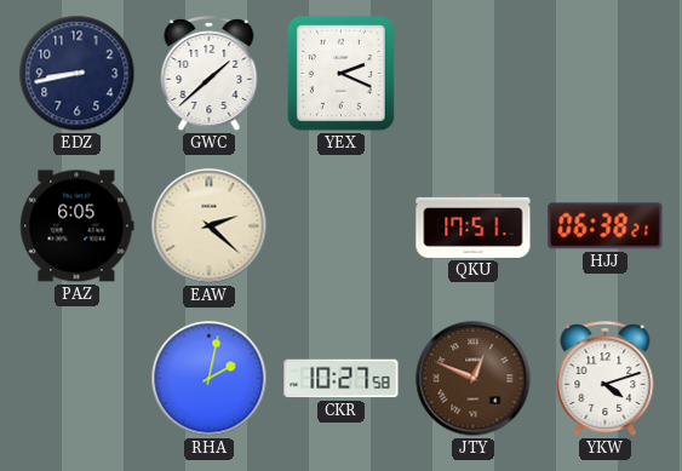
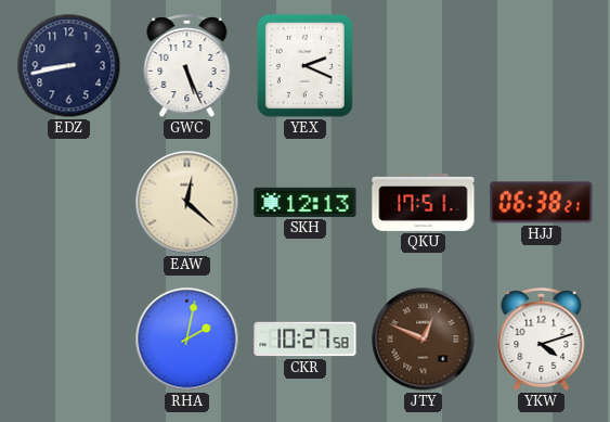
GWC: 1:38 -> 5:26
PAZ: 6:05 -> none
EAW: 2:22 -> 12:22
SKH: none -> 12:13
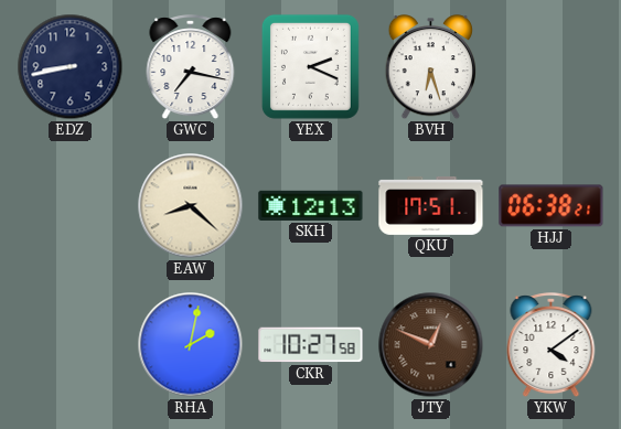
GWC: 5:26 -> 7:17
BVH: none -> 6:27
EAW: 12:22 -> 8:22
YKW: 4:12 -> 4:09
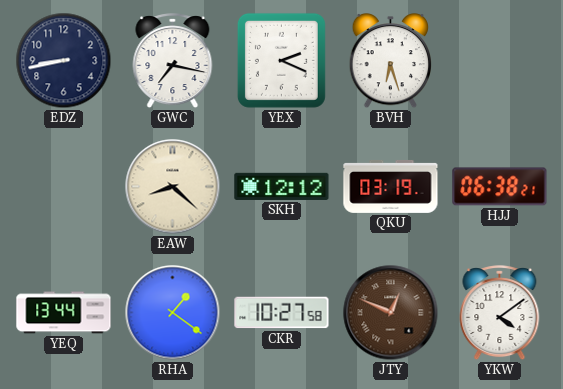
SKH: 12:13 -> 12:12
QKU: 17:51 -> 03:19
YEQ: none -> 13:44
RHA: 2:02 -> 1:21
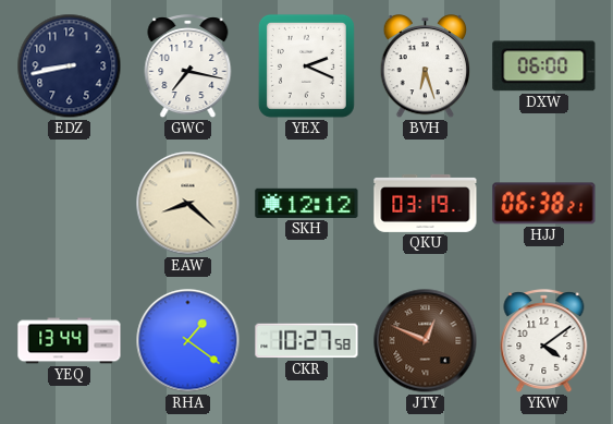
DXW: none -> 06:00
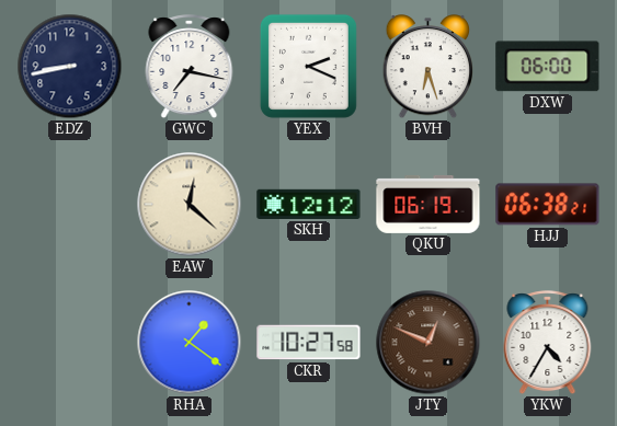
EAW: 8:22 -> 12:22
QKU: 03:19 -> 06:19
YEQ: 13:44 -> none
YKW: 4:09 -> 4:35
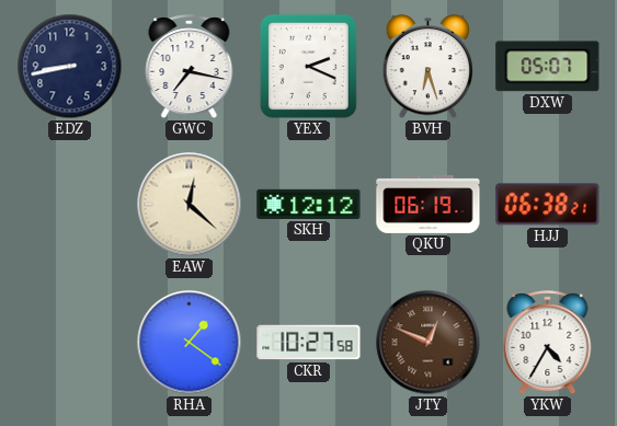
DXW: 06:00 -> 05:07
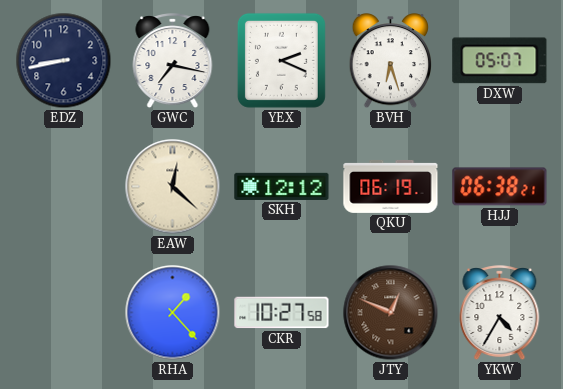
RHA: 1:21 -> 1:23
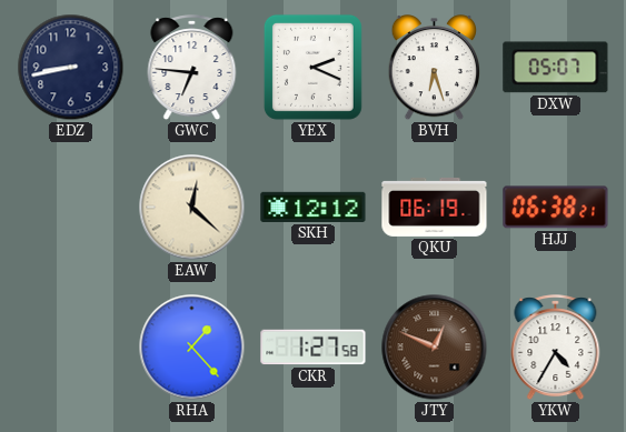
GWC: 7:17 -> 6:46
CKR: 10:27 -> 1:27
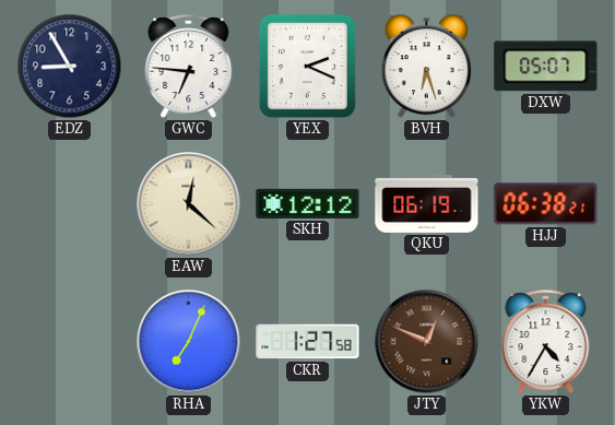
EDZ: 8:43 -> 8:55
RHA: 1:23 -> 7:04
